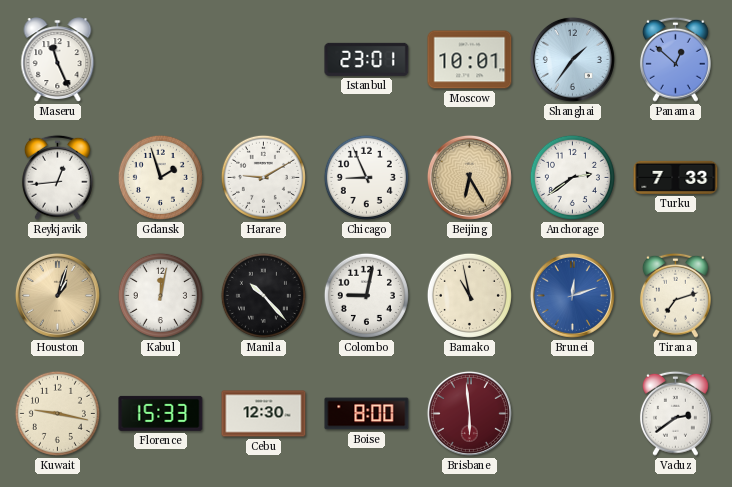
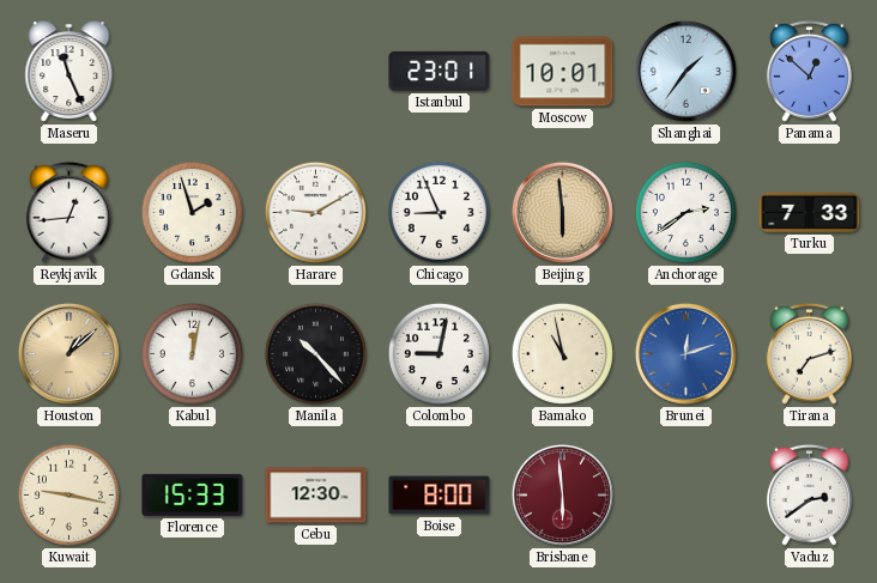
Beijing: 6:25 -> 5:59
Houston: 1:03 -> 1:08
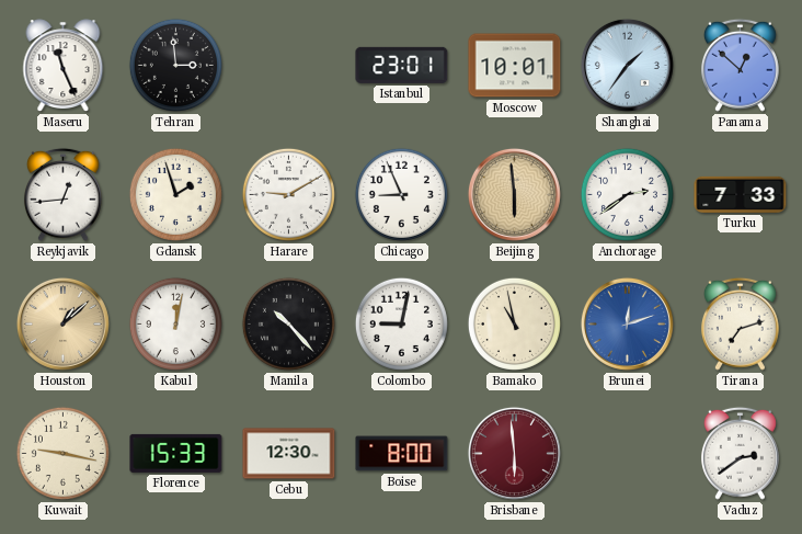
Tehran: none -> 2:59
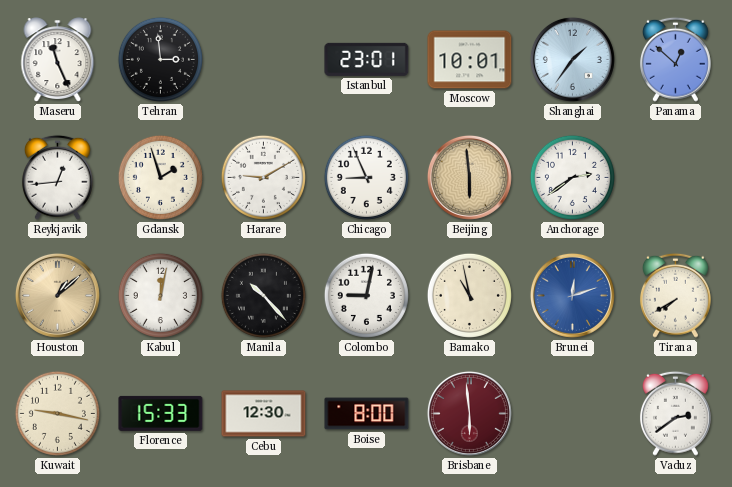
Turku: 7:33 -> none
Tirana: 7:12 -> 7:40
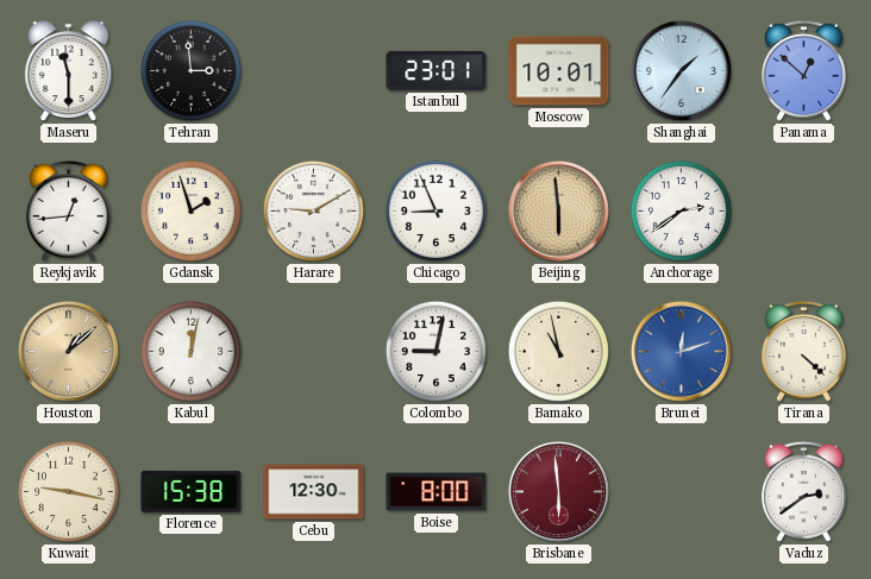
Maseru: 11:26 -> 11:30
Manila: 10:23 -> none
Tirana: 7:40 -> 4:22
Florence: 15:33 -> 15:38
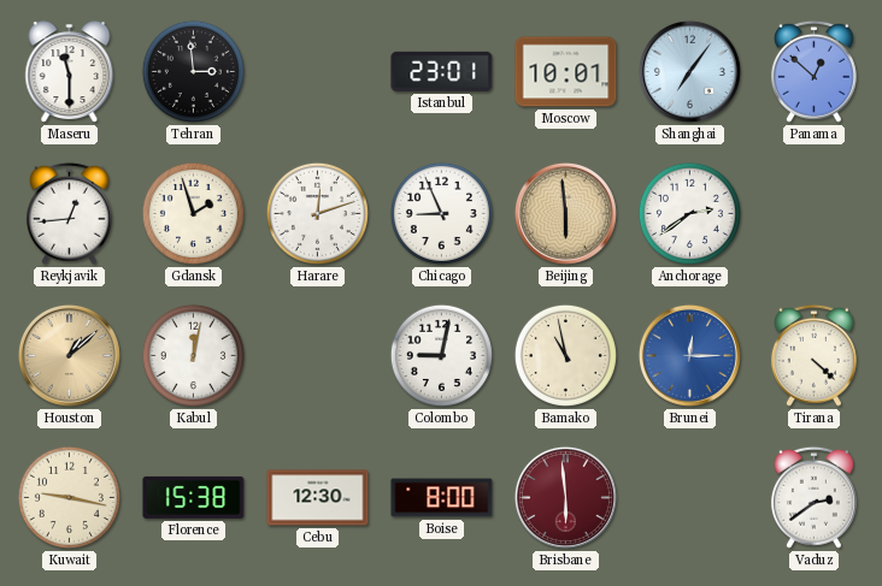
Shanghai: 1:36 -> 7:06
Harare: 9:10 -> 12:12
Brunei: 12:12 -> 12:15
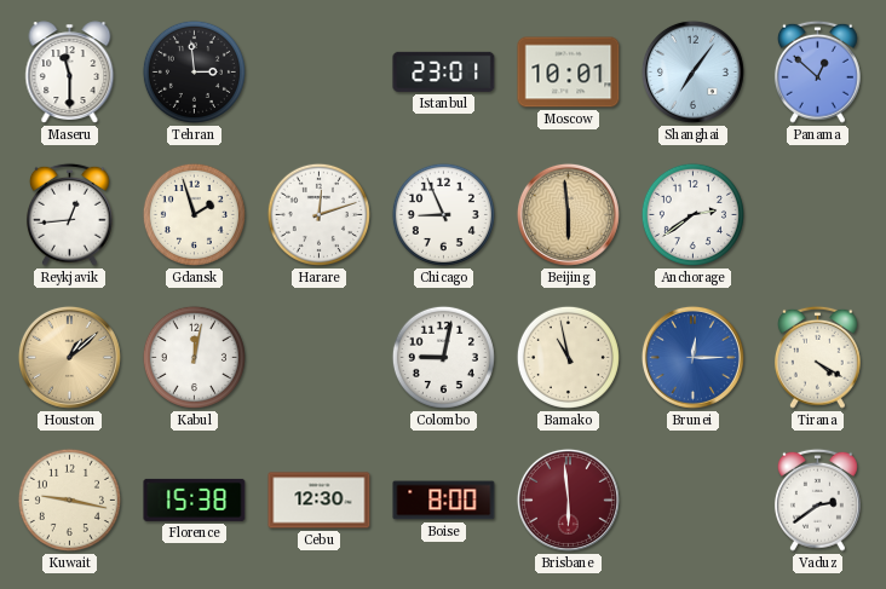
Tirana: 4:22 -> 4:20
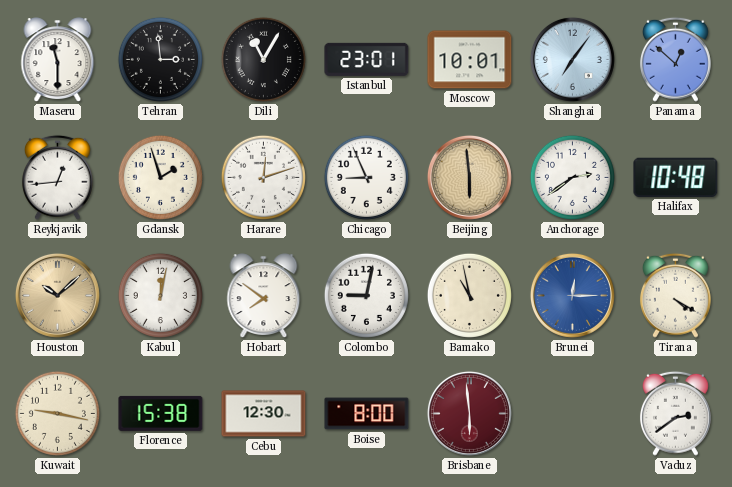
Dili: none -> 11:05
Halifax: none -> 10:48
Houston: 1:08 -> 10:08
Hobart: none -> 7:51
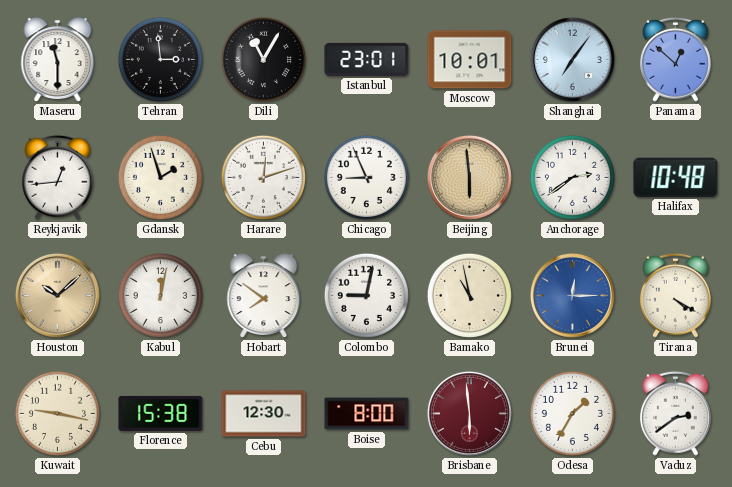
Odesa: none -> 1:35
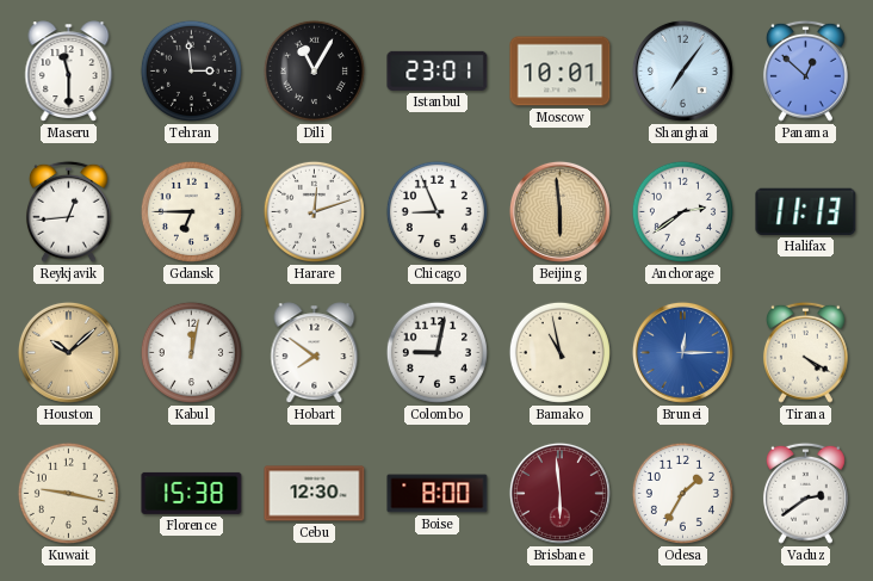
Gdansk: 1:57 -> 6:45
Halifax: 10:48 -> 11:13
